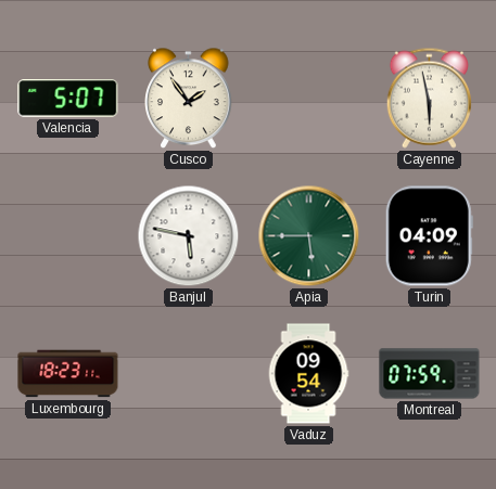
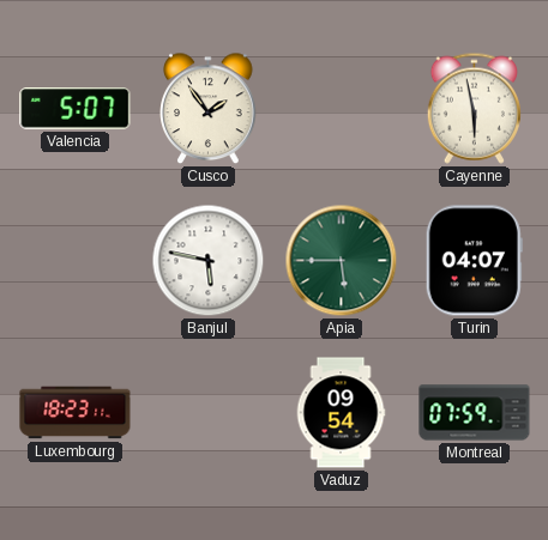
Turin: 04:09 -> 04:07
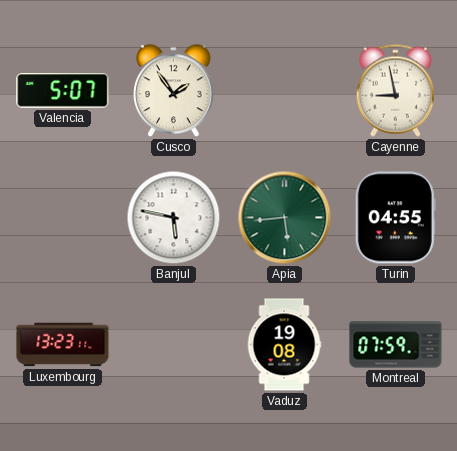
Cayenne: 5:58 -> 8:58
Apia: 5:45 -> 5:44
Turin: 04:07 -> 04:55
Luxembourg: 18:23 -> 13:23
Vaduz: 09:54 -> 19:08
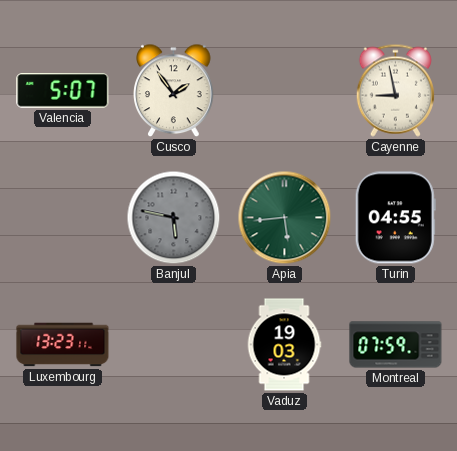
Banjul dial: white -> grey
Vaduz: 19:08 -> 19:03
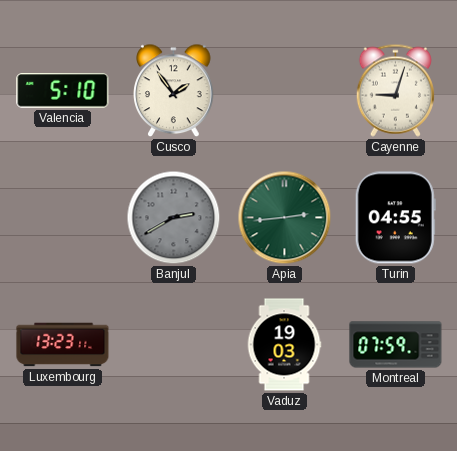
Valencia: 5:07 -> 5:10
Cayenne: 8:58 -> 9:03
Banjul: 5:47 -> 2:40
Apia: 5:44 -> 2:44
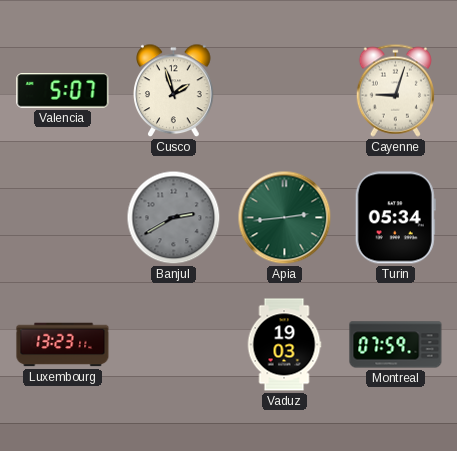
Valencia: 5:10 -> 5:07
Cusco: 1:54 -> 1:57
Turin: 04:55 -> 05:34
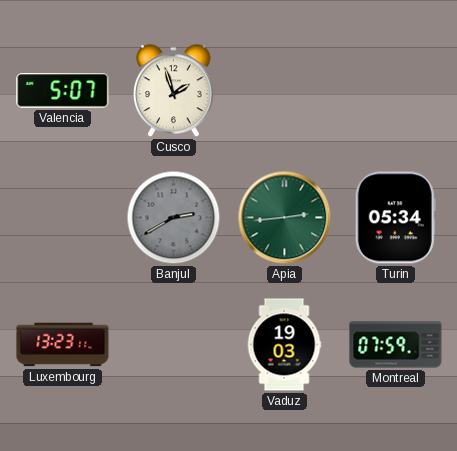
Cayenne: 9:03 -> none
